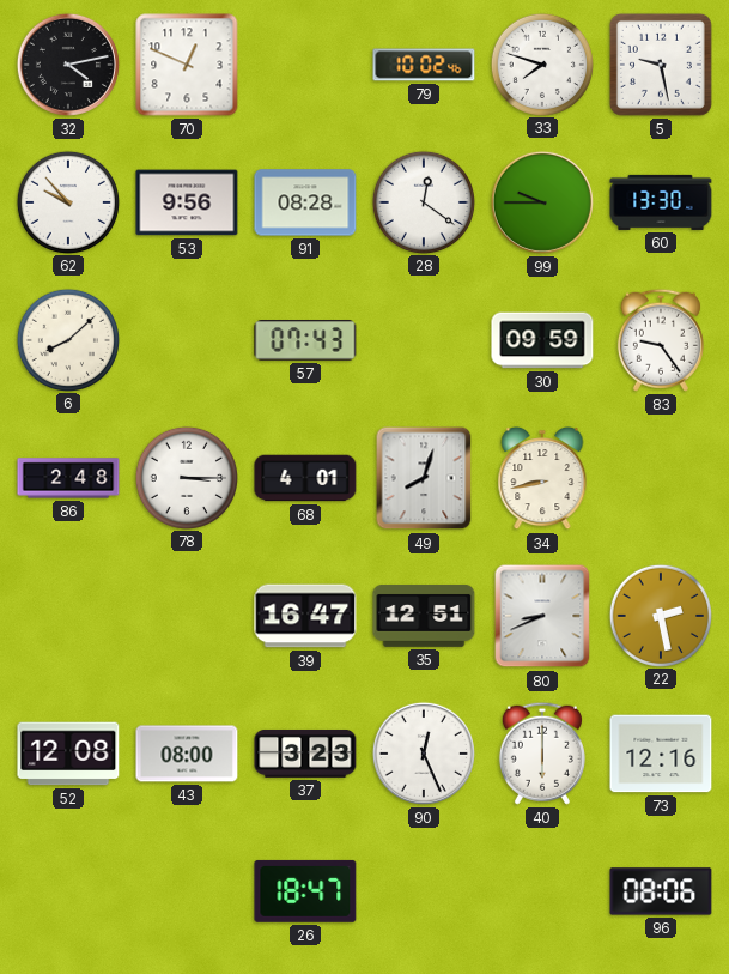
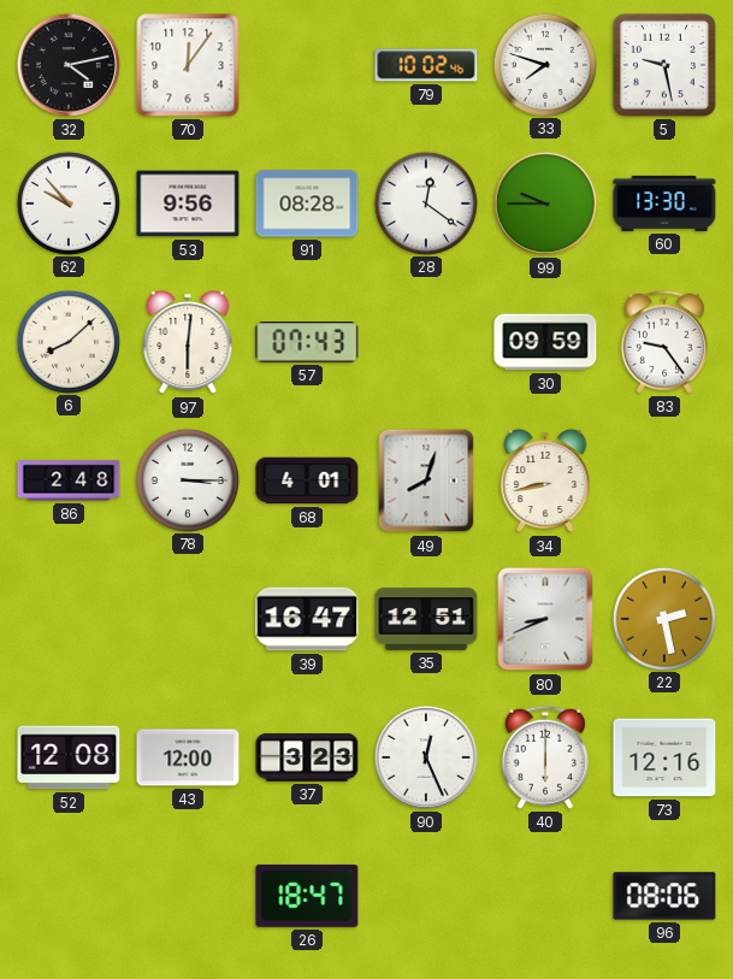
70: 12:49 -> 12:06
97: none -> 6:01
43: 08:00 -> 12:00
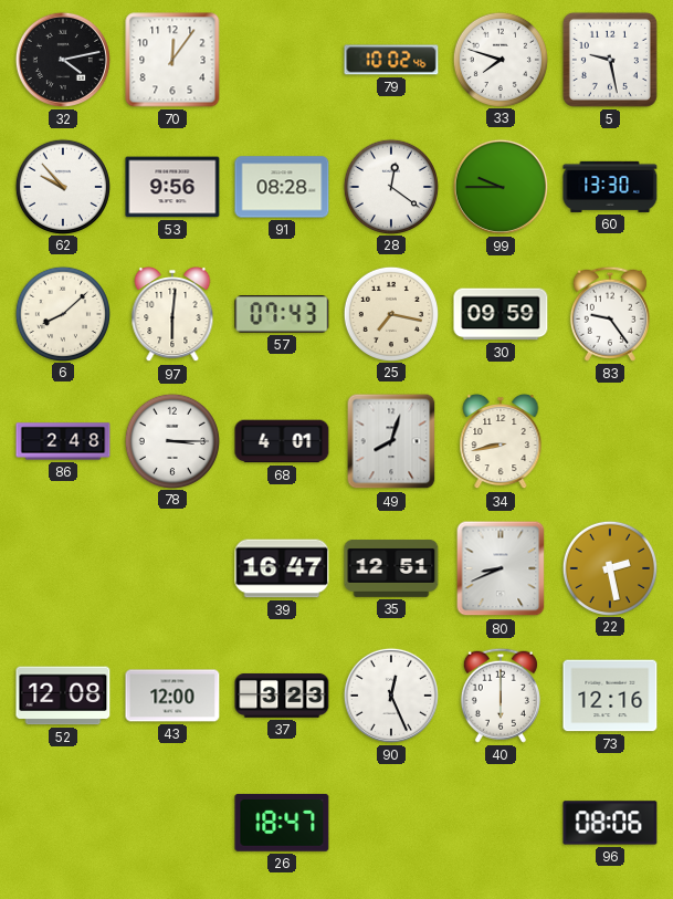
25: none -> 7:17
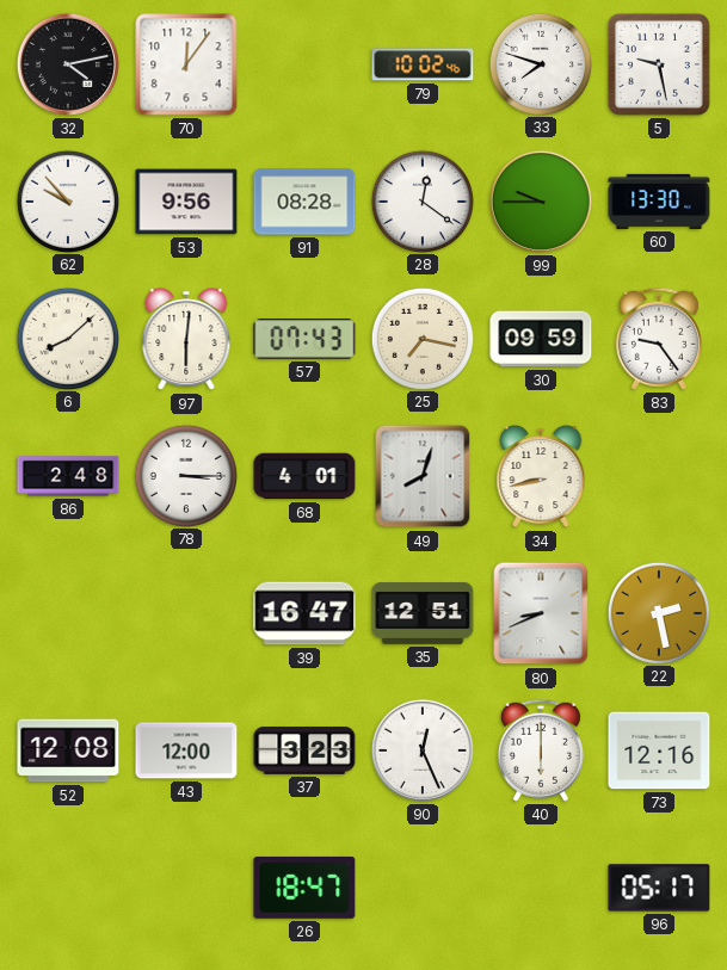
96: 08:06 -> 05:17
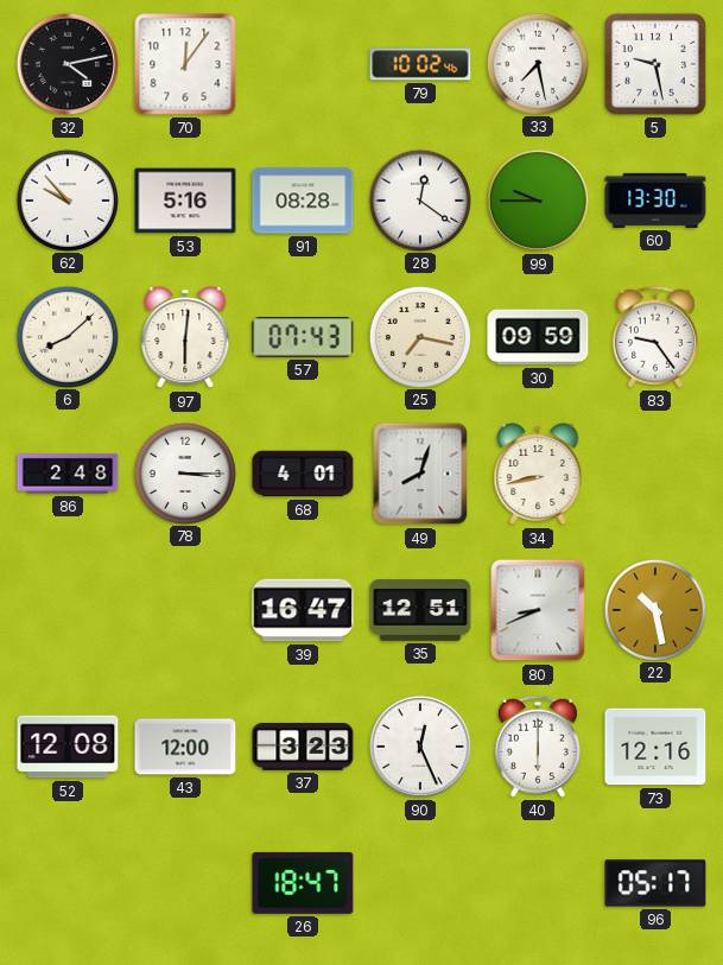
33: 7:48 -> 7:28
53: 9:56 -> 5:16
22: 2:28 -> 10:28
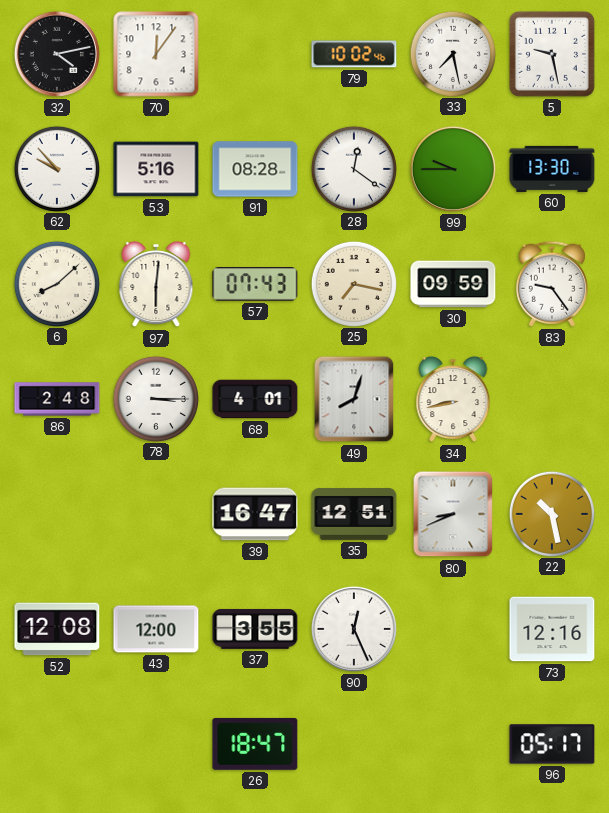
37: 3:23 -> 3:55
40: 6:00 -> none
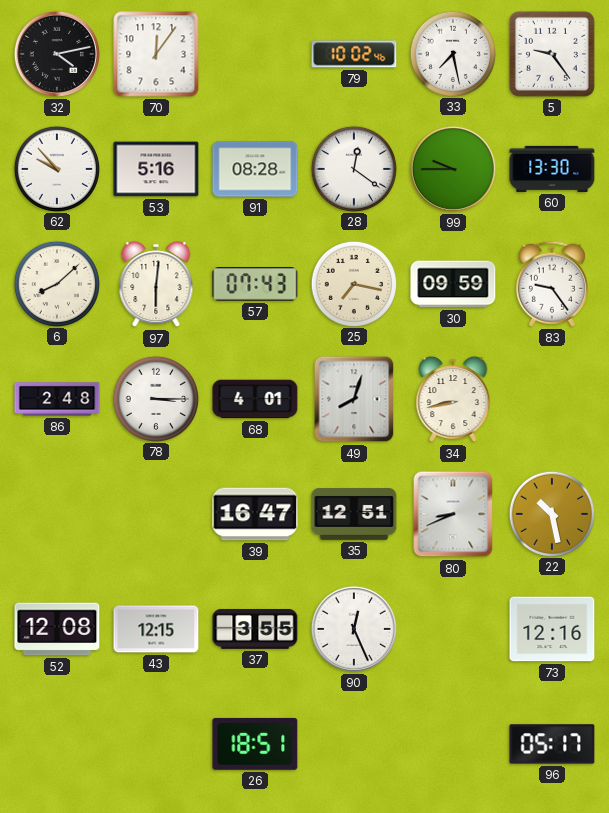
5: 9:28 -> 9:24
43: 12:00 -> 12:15
26: 18:47 -> 18:51
